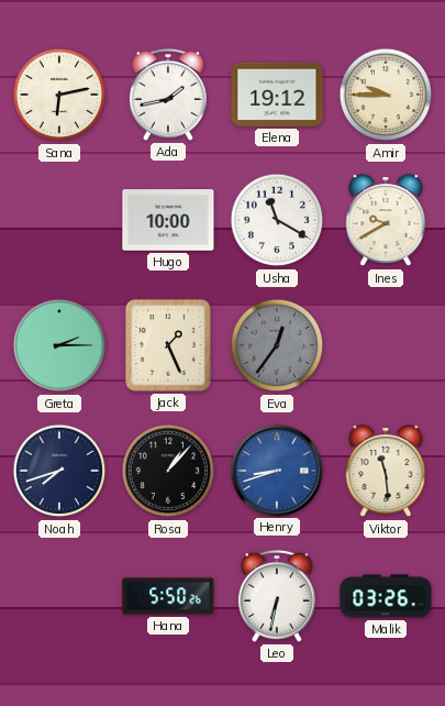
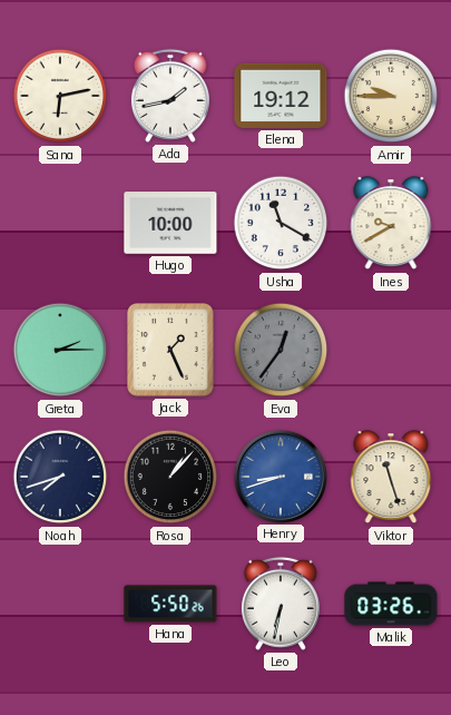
Viktor: 11:29 -> 11:27
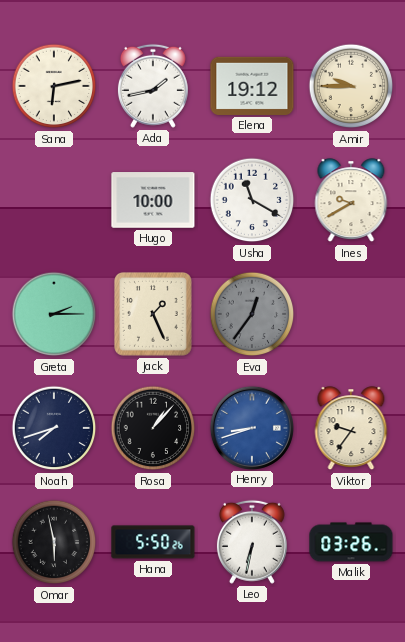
Viktor: 11:27 -> 9:36
Omar: none -> 5:58
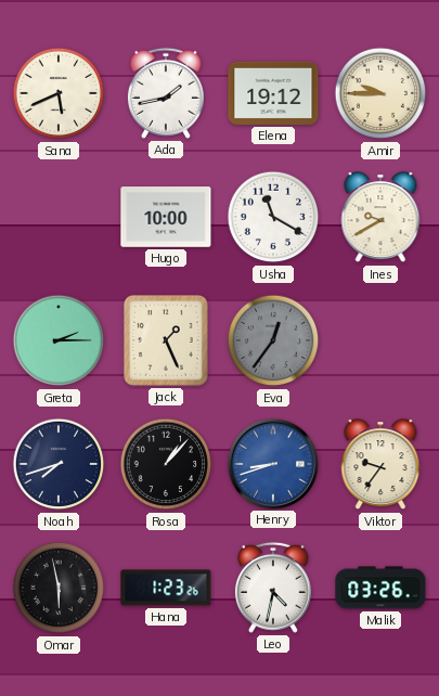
Sana: 6:13 -> 5:41
Hana: 5:50 -> 1:23
Leo: 6:32 -> 4:32
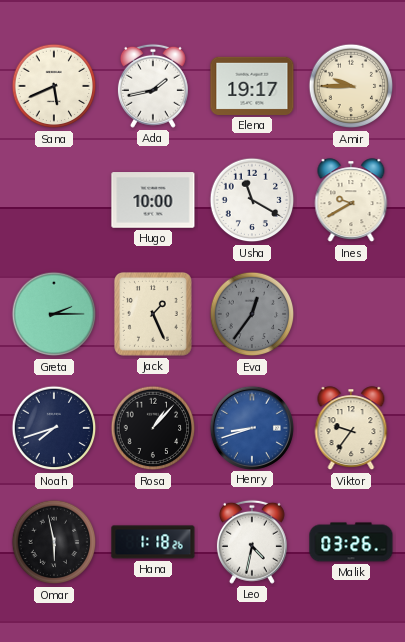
Elena: 19:12 -> 19:17
Hana: 1:23 -> 1:18
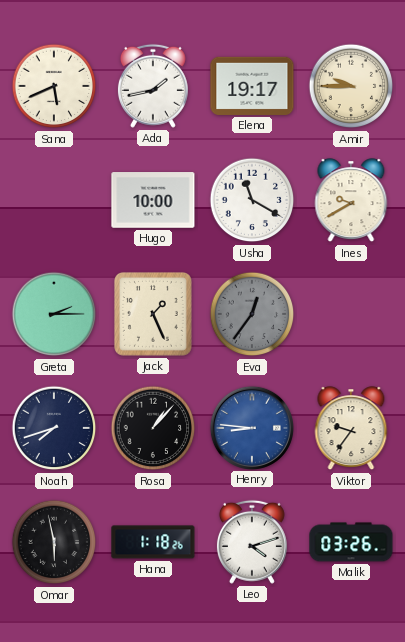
Henry: 8:42 -> 8:46
Leo: 4:32 -> 4:12
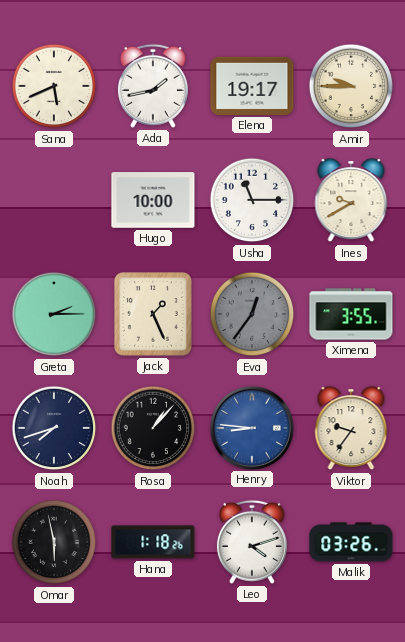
Usha: 11:20 -> 11:15
Ximena: none -> 3:55
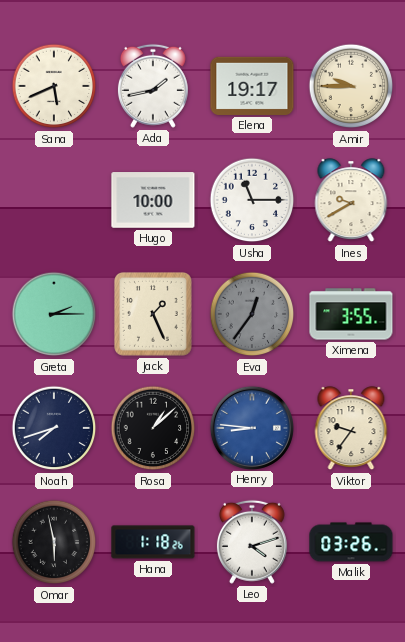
Rosa: 1:07 -> 1:08
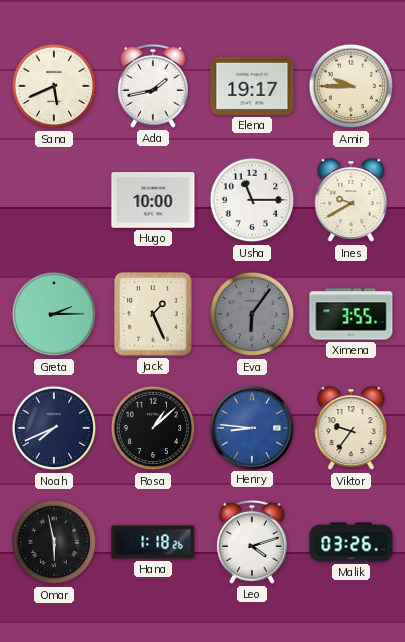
Eva: 12:36 -> 6:06
Noah: 7:42 -> 7:41
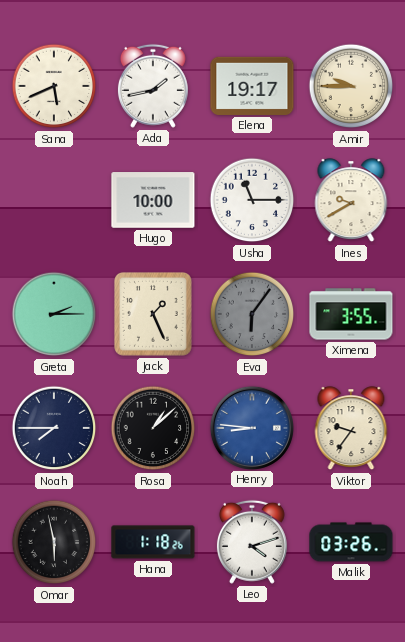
Noah: 7:41 -> 7:45
